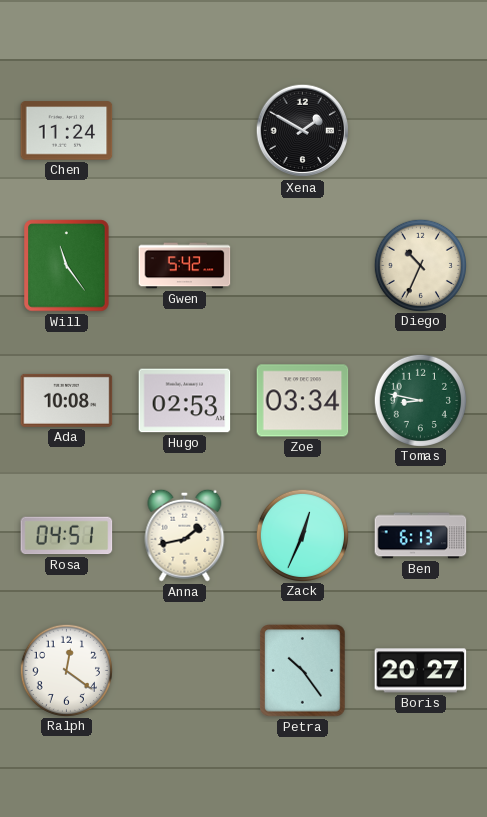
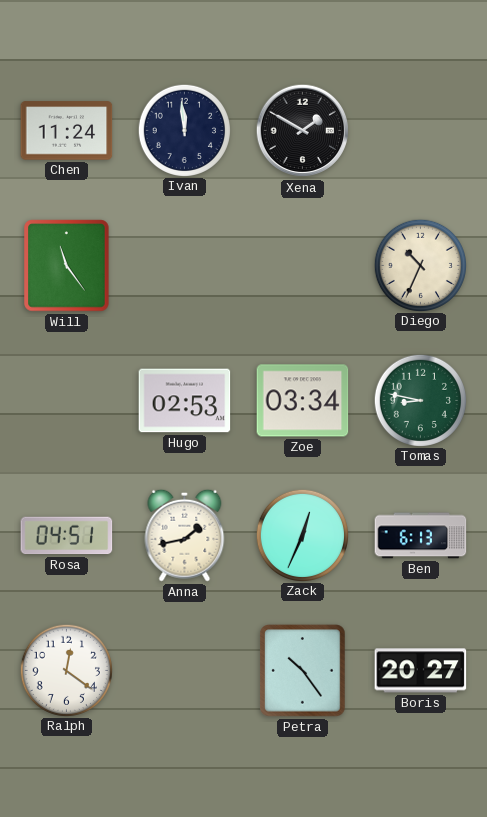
Ivan: none -> 11:59
Gwen: 5:42 -> none
Ada: 10:08 -> none
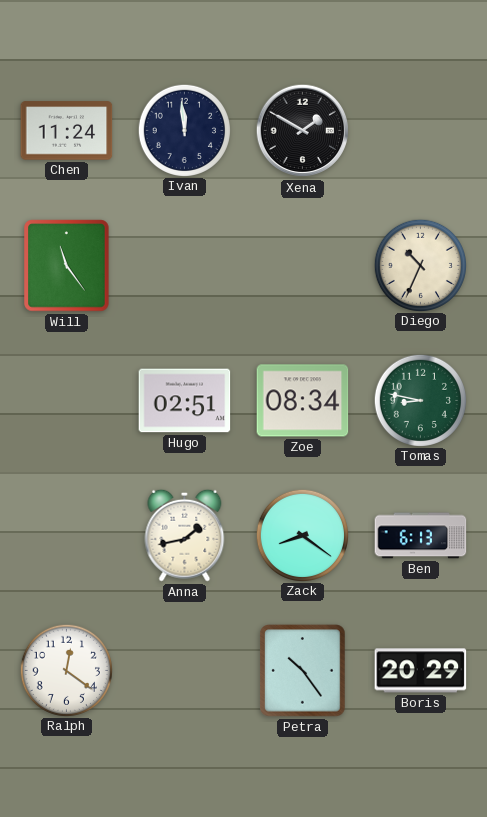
Hugo: 02:53 -> 02:51
Zoe: 03:34 -> 08:34
Rosa: 04:51 -> none
Zack: 12:34 -> 8:21
Boris: 20:27 -> 20:29
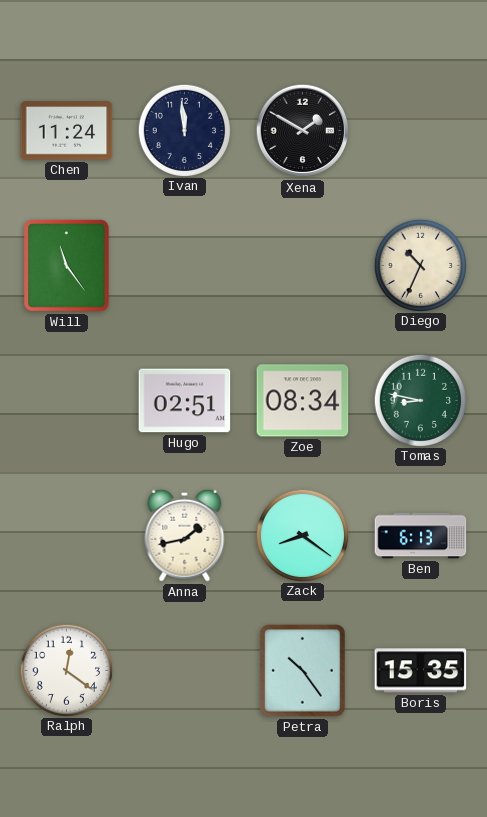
Boris: 20:29 -> 15:35
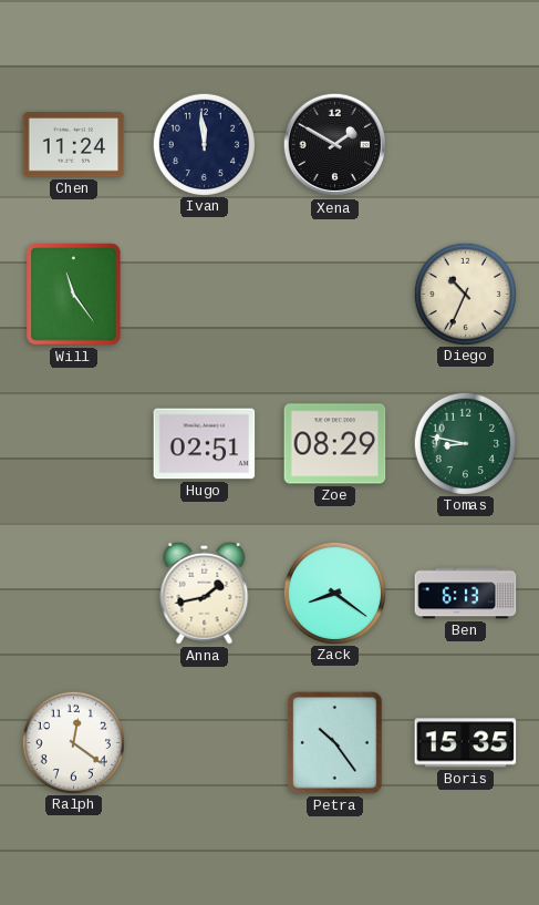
Zoe: 08:34 -> 08:29
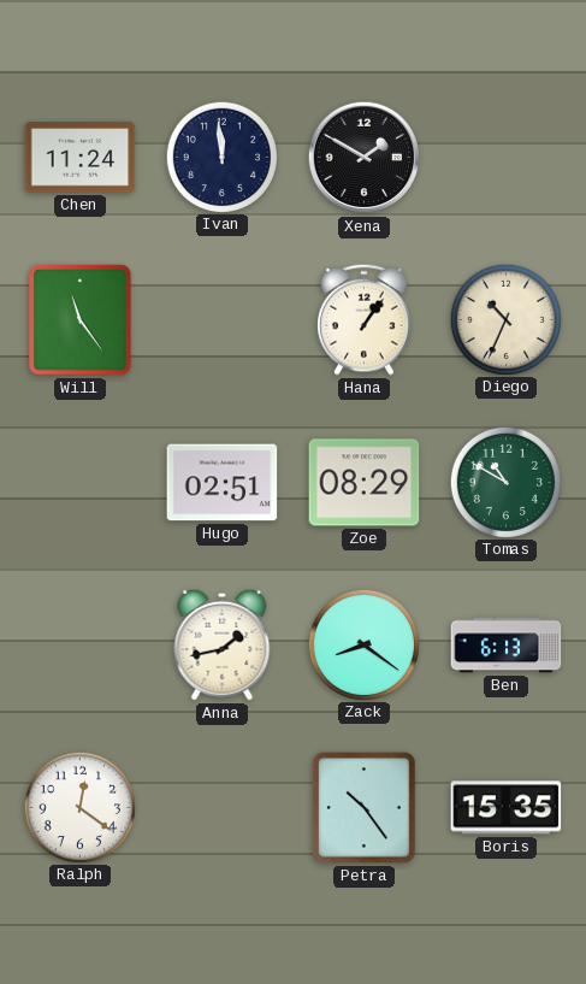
Hana: none -> 1:06
Tomas: 8:47 -> 10:50
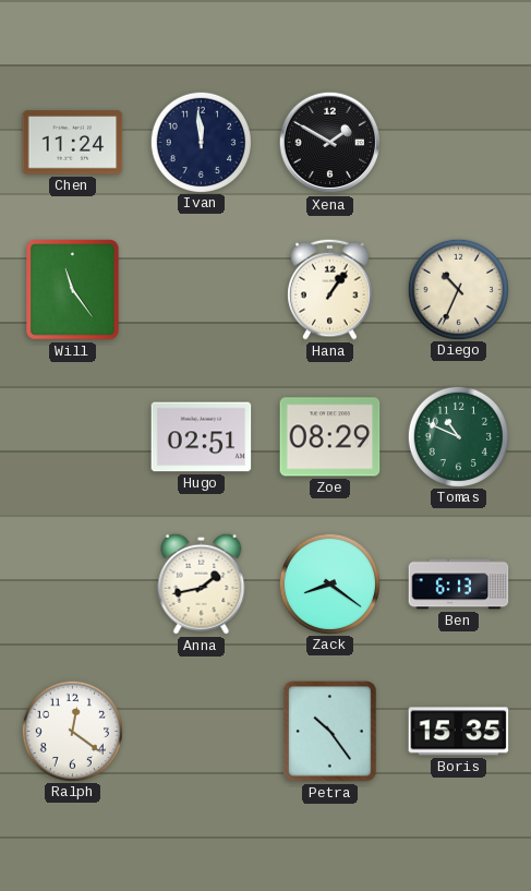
Tomas: 10:50 -> 10:49
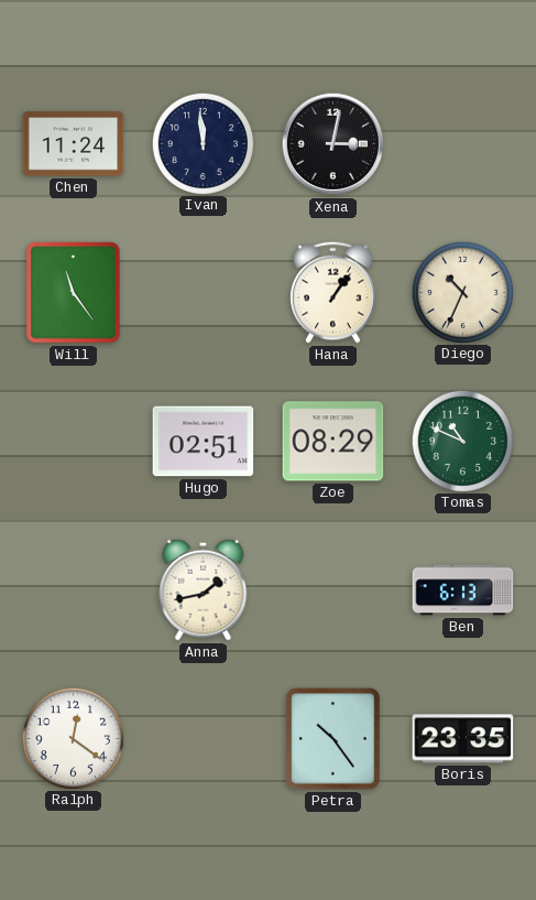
Xena: 1:50 -> 3:02
Zack: 8:21 -> none
Boris: 15:35 -> 23:35
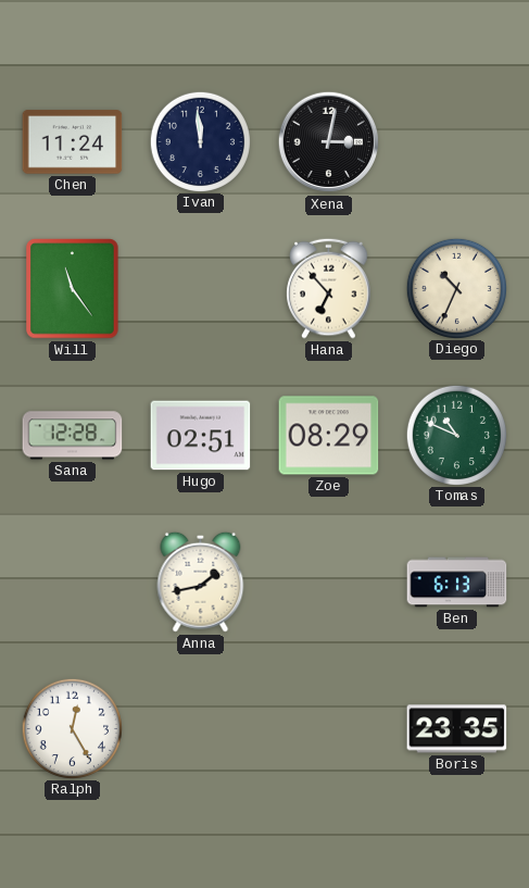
Hana: 1:06 -> 6:53
Sana: none -> 12:28
Ralph: 12:21 -> 12:25
Petra: 10:24 -> none
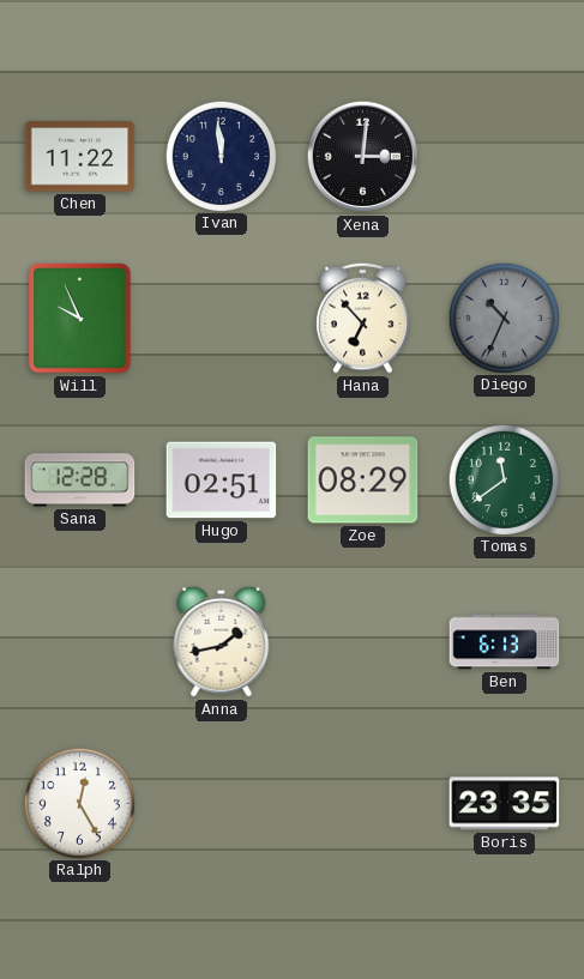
Chen: 11:24 -> 11:22
Xena: 3:02 -> 3:01
Will: 11:24 -> 9:56
Diego dial: cream -> grey
Tomas: 10:49 -> 11:39
